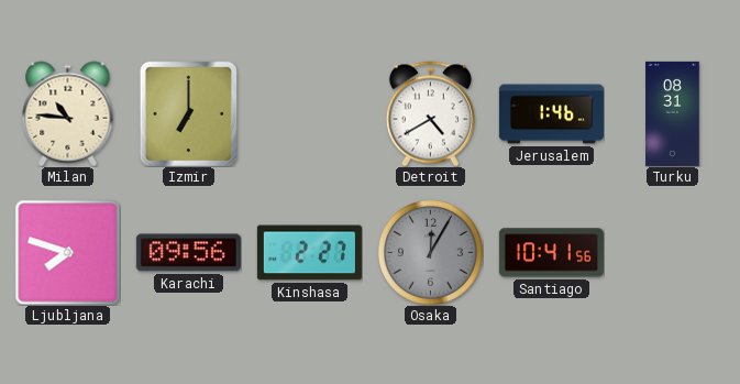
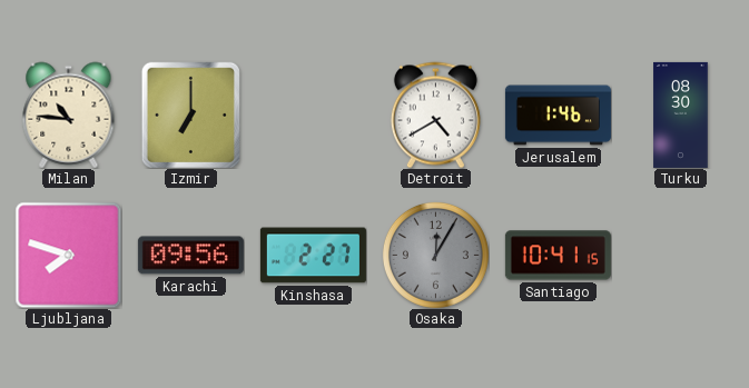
Turku: 08:31 -> 08:30
Santiago: 10:41:56 -> 10:41:15
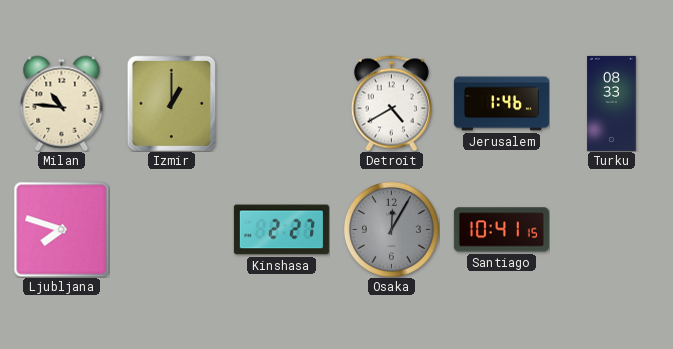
Izmir: 7:00 -> 1:00
Turku: 08:30 -> 08:33
Karachi: 09:56 -> none
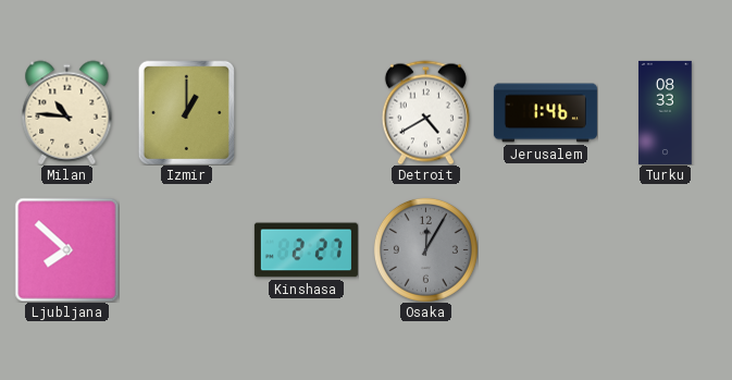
Ljubljana: 7:48 -> 7:52
Santiago: 10:41 -> none
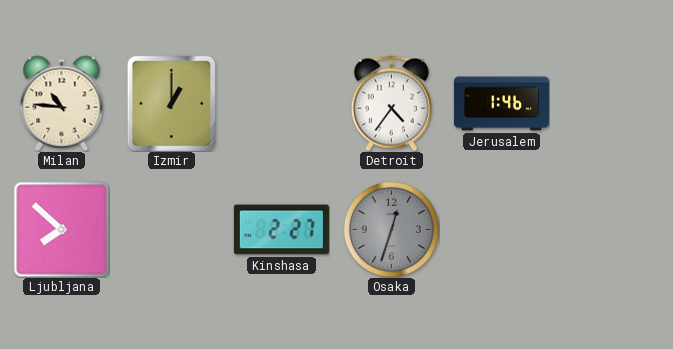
Detroit: 4:40 -> 4:36
Turku: 08:33 -> none
Osaka: 12:05 -> 12:33
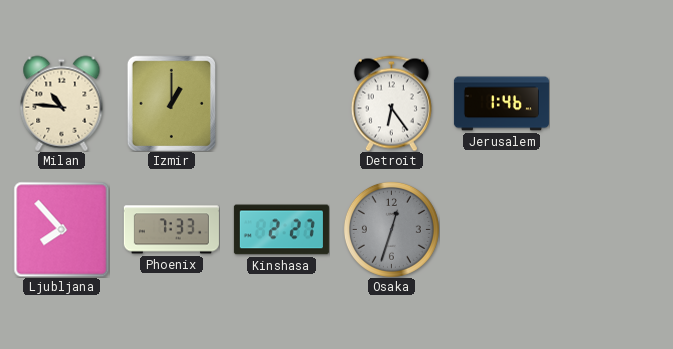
Detroit: 4:36 -> 6:24
Ljubljana: 7:52 -> 7:53
Phoenix: none -> 7:33
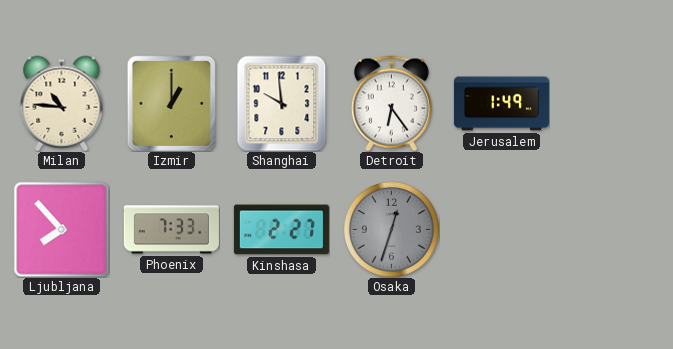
Shanghai: none -> 9:59
Jerusalem: 1:46 -> 1:49
